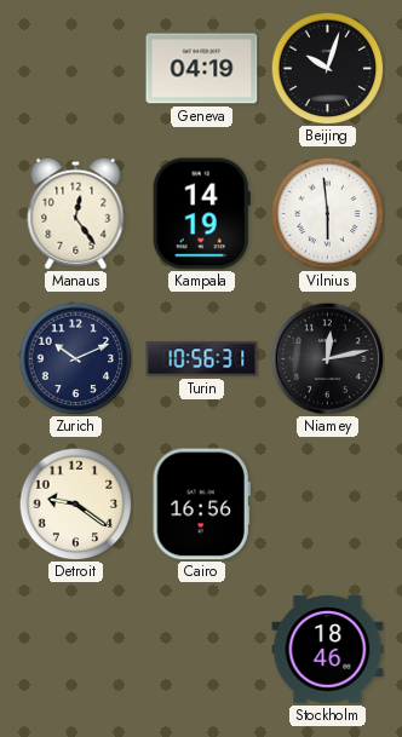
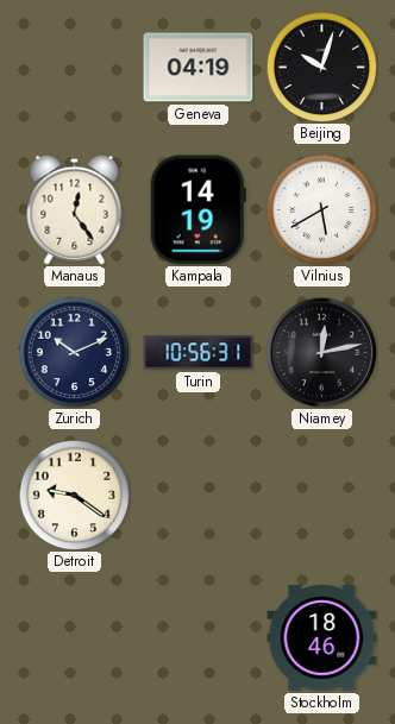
Vilnius: 5:59 -> 5:40
Cairo: 16:56 -> none
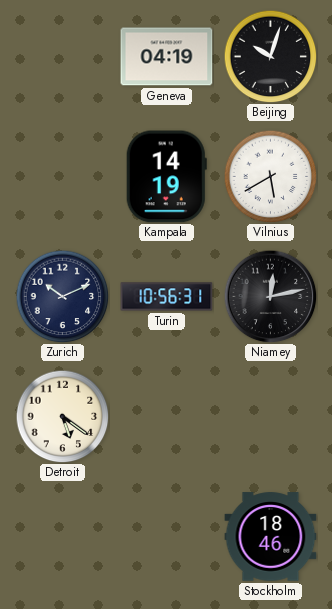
Manaus: 12:24 -> none
Detroit: 9:21 -> 5:21
